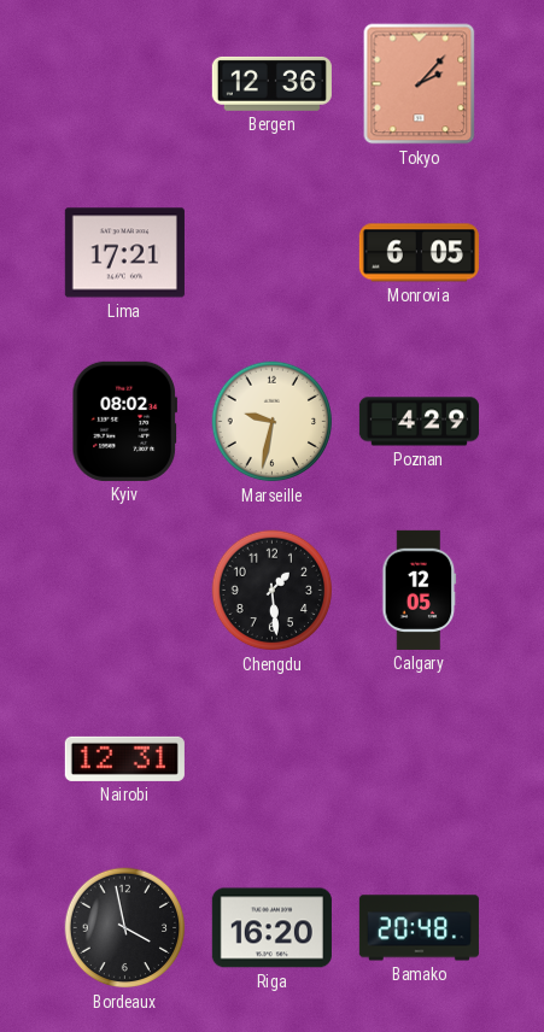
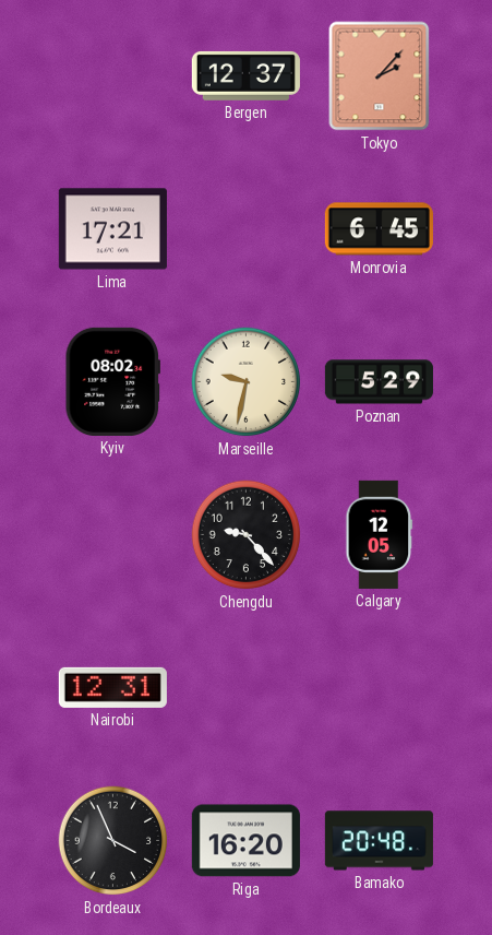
Bergen: 12:36 -> 12:37
Monrovia: 6:05 -> 6:45
Poznan: 4:29 -> 5:29
Chengdu: 1:29 -> 9:23
Bordeaux: 3:58 -> 3:56
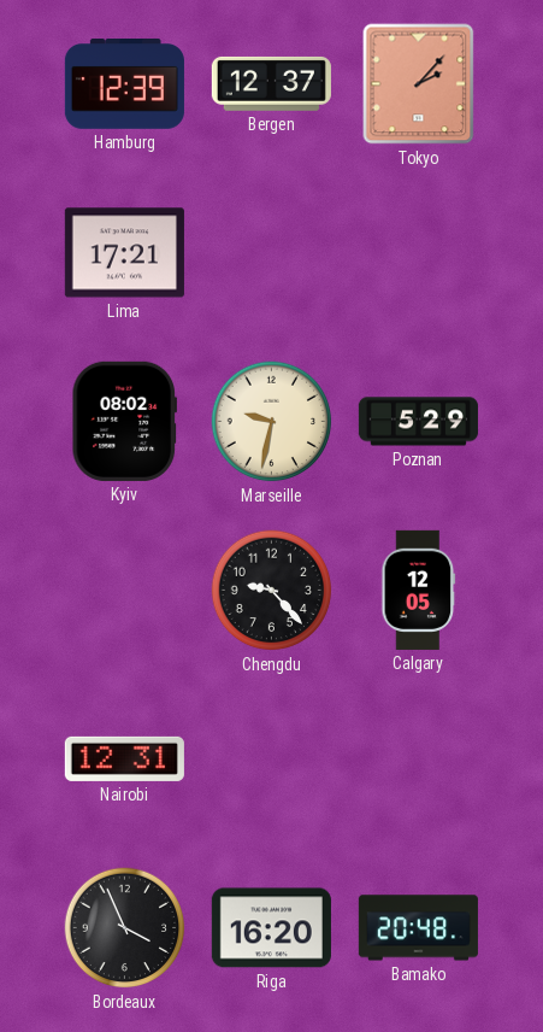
Hamburg: none -> 12:39
Monrovia: 6:45 -> none
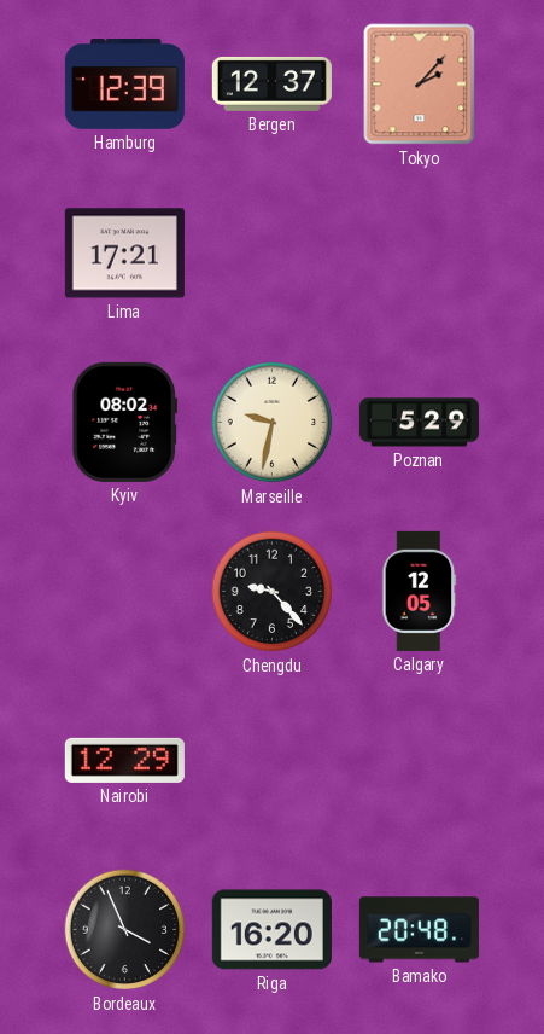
Nairobi: 12:31 -> 12:29
